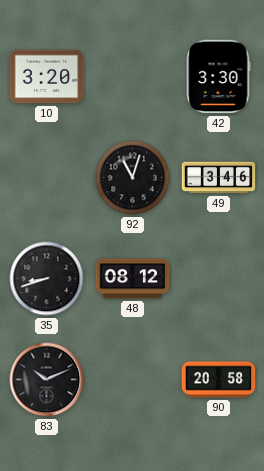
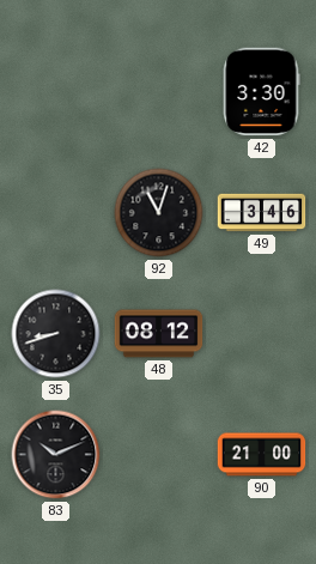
10: 3:20 -> none
90: 20:58 -> 21:00
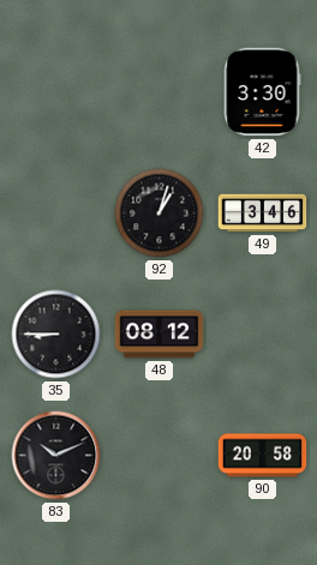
92: 11:03 -> 1:03
35: 8:42 -> 8:45
90: 21:00 -> 20:58
